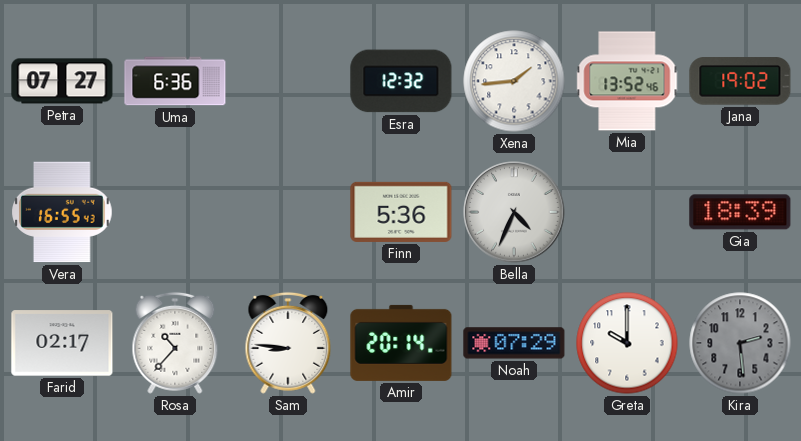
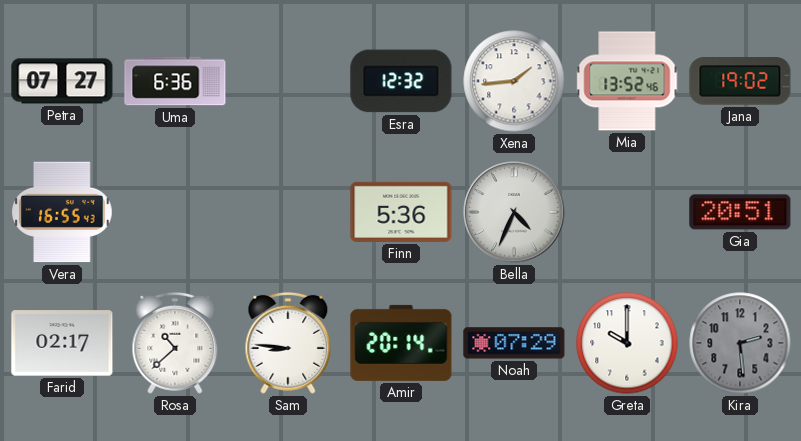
Gia: 18:39 -> 20:51
Rosa: 10:37 -> 10:38
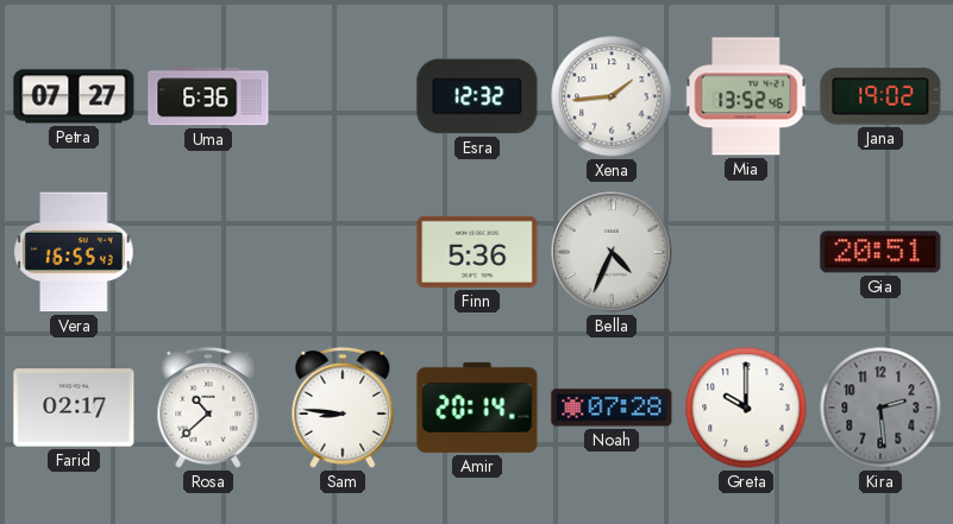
Noah: 07:29 -> 07:28
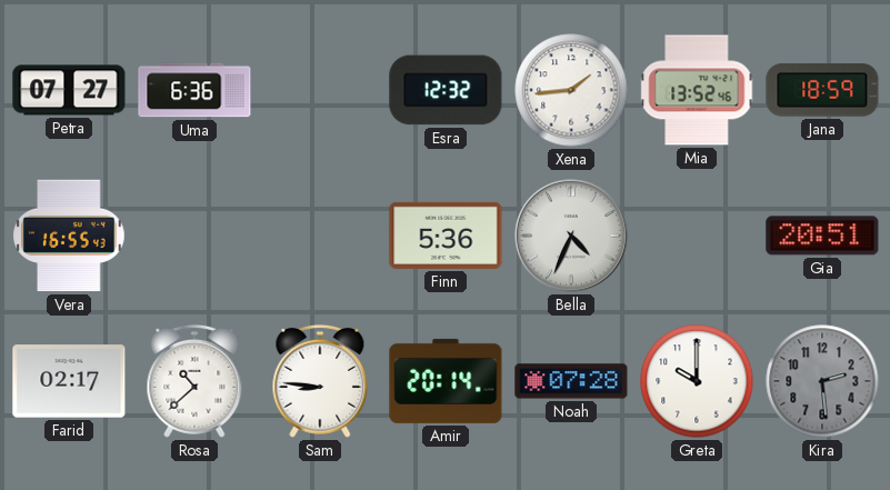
Jana: 19:02 -> 18:59
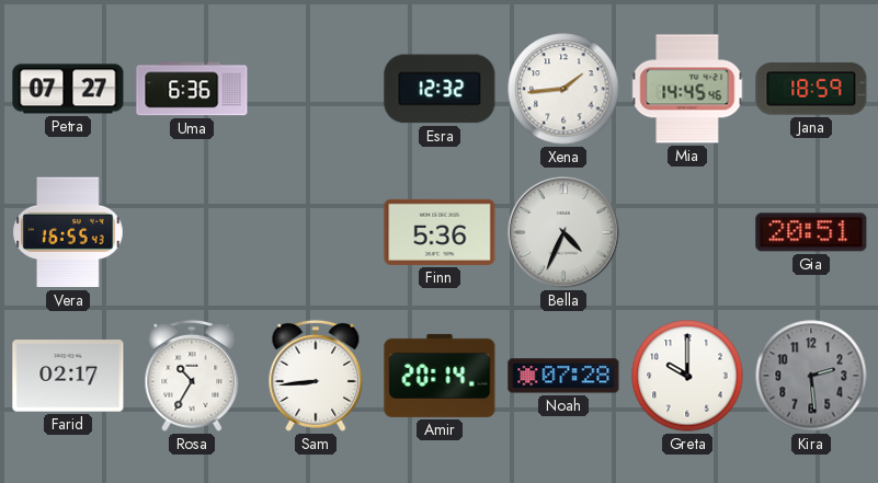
Mia: 13:52 -> 14:45
Rosa: 10:38 -> 10:35
Sam: 8:46 -> 8:44
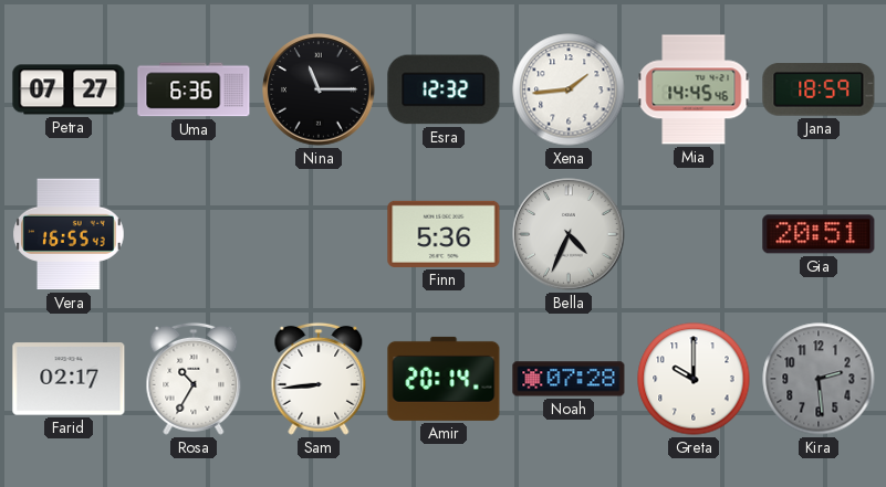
Nina: none -> 11:15
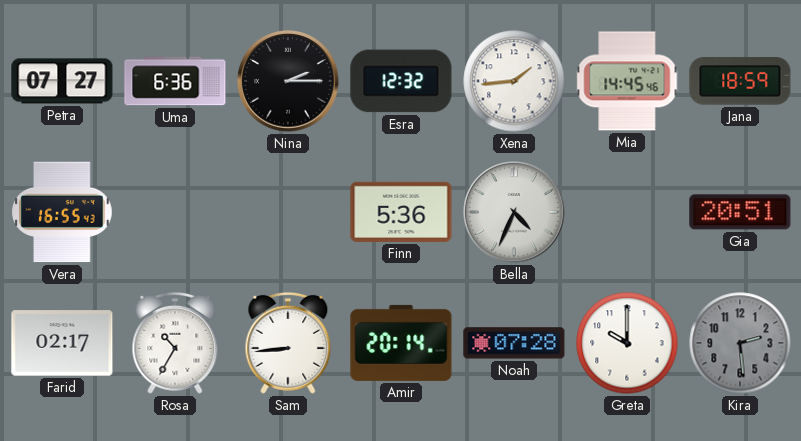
Nina: 11:15 -> 2:15
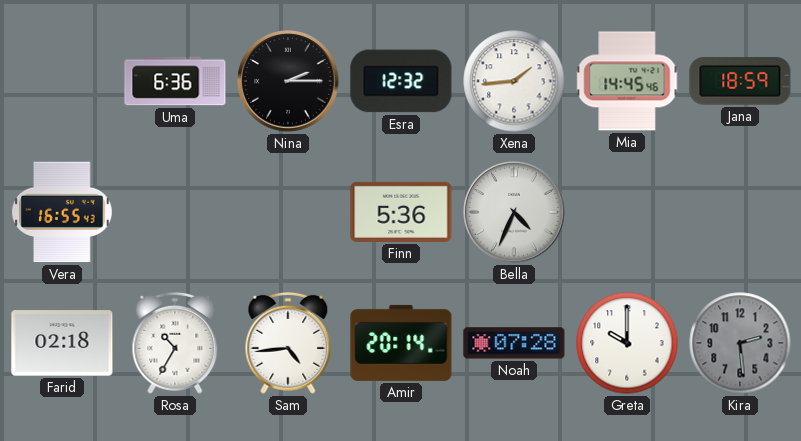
Petra: 07:27 -> none
Gia: 20:51 -> none
Farid: 02:17 -> 02:18
Sam: 8:44 -> 4:44
